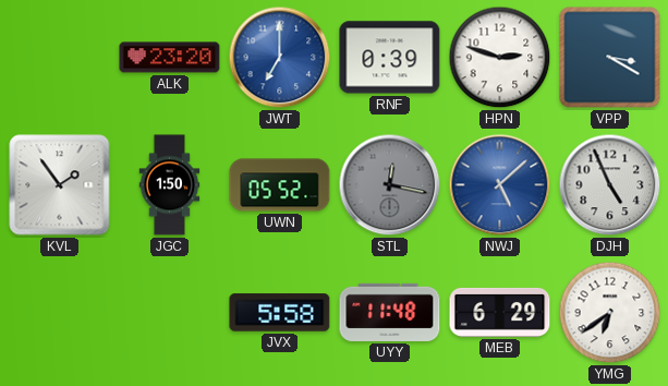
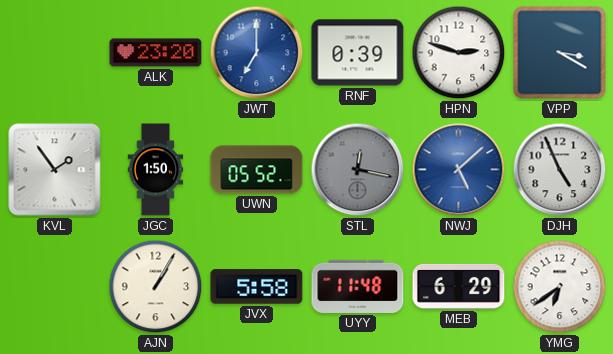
AJN: none -> 1:05
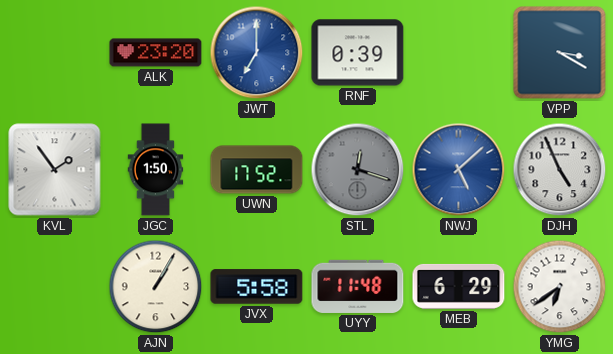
HPN: 2:48 -> none
UWN: 05:52 -> 17:52
STL: 12:17 -> 12:18
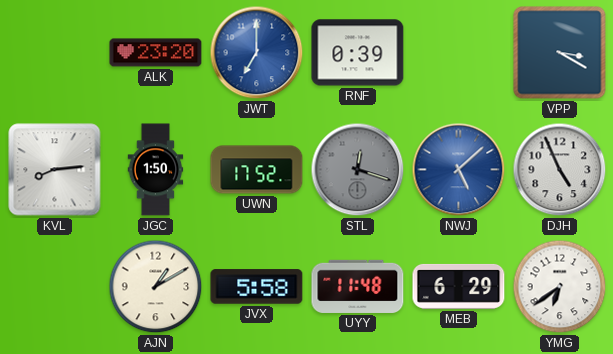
KVL: 1:54 -> 8:14
AJN: 1:05 -> 1:10
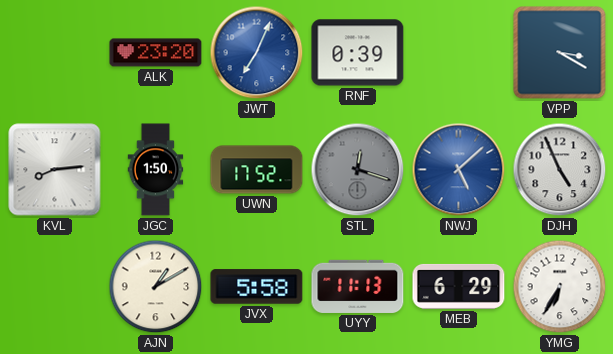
JWT: 7:00 -> 7:04
UYY: 11:48 -> 11:13
YMG: 6:39 -> 6:35
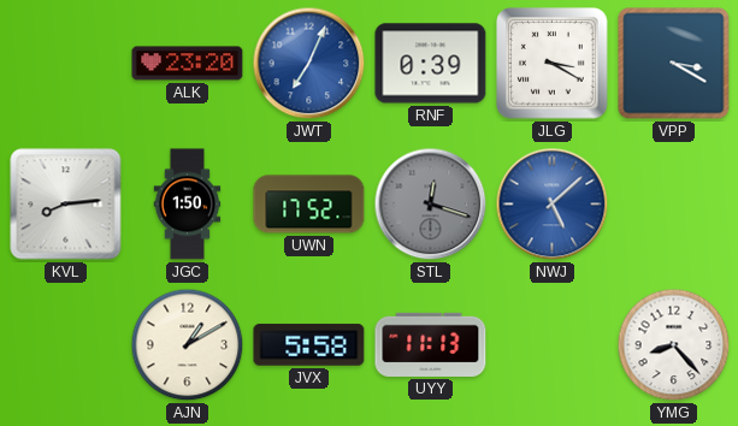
JLG: none -> 3:20
DJH: 4:56 -> none
MEB: 6:29 -> none
YMG: 6:35 -> 8:23
